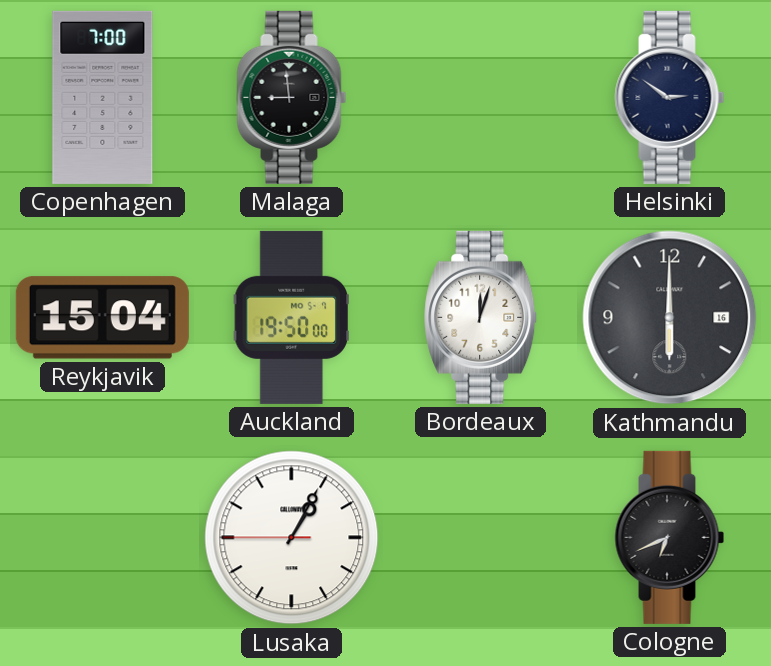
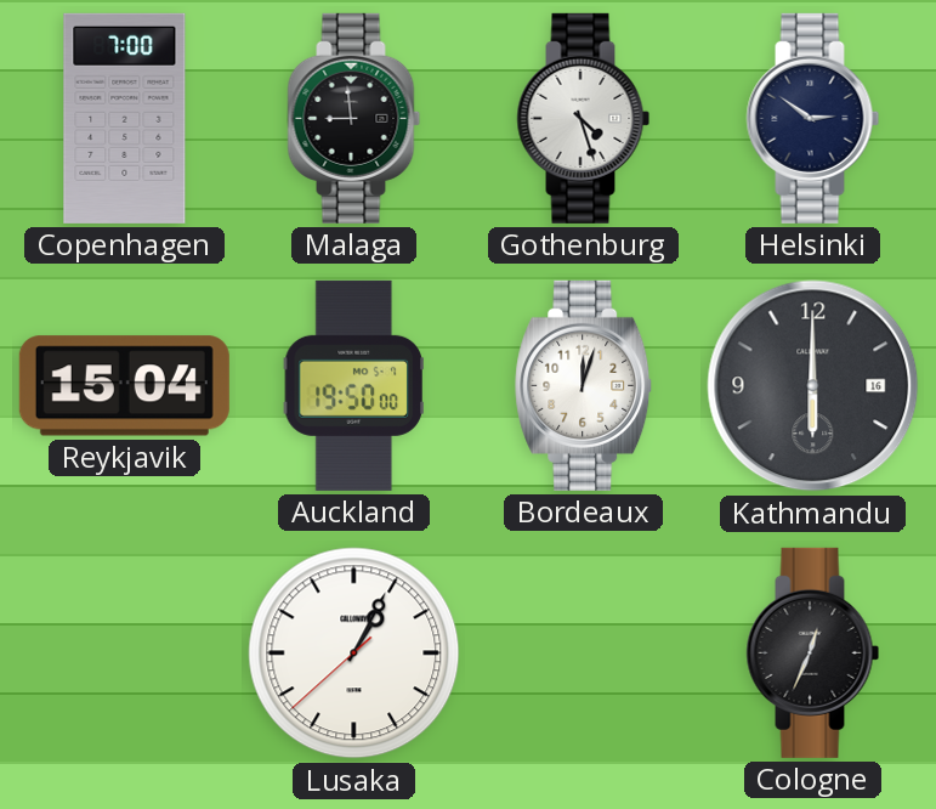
Gothenburg: none -> 4:27
Lusaka: 1:04:45 -> 1:04:38
Cologne: 6:41 -> 12:34
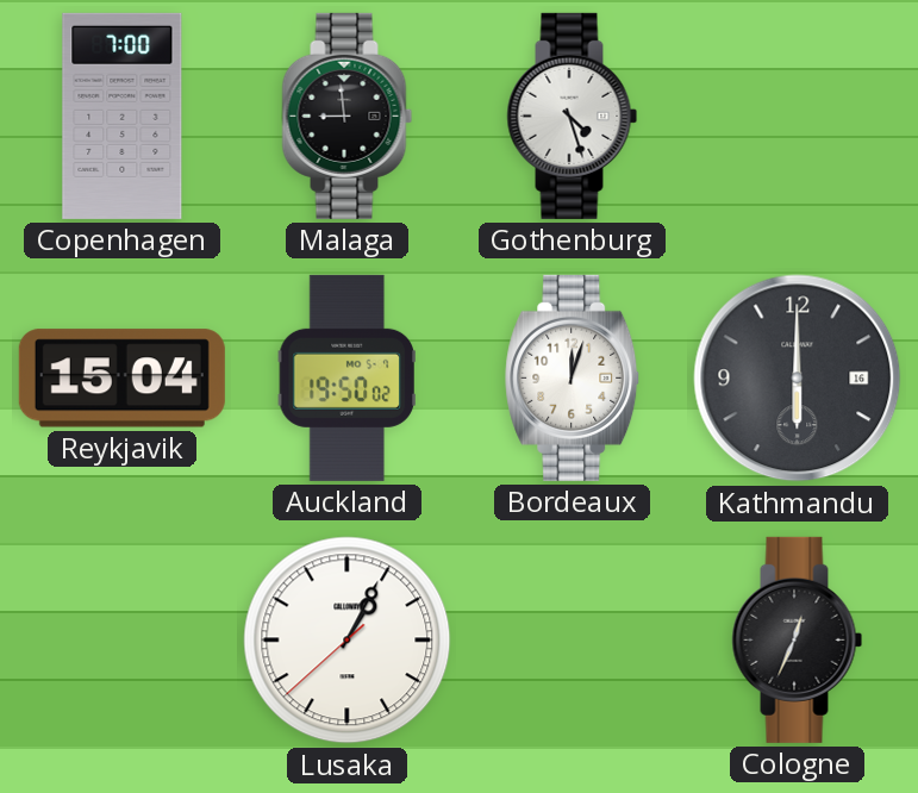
Helsinki: 2:51 -> none
Auckland: 19:50:00 -> 19:50:02
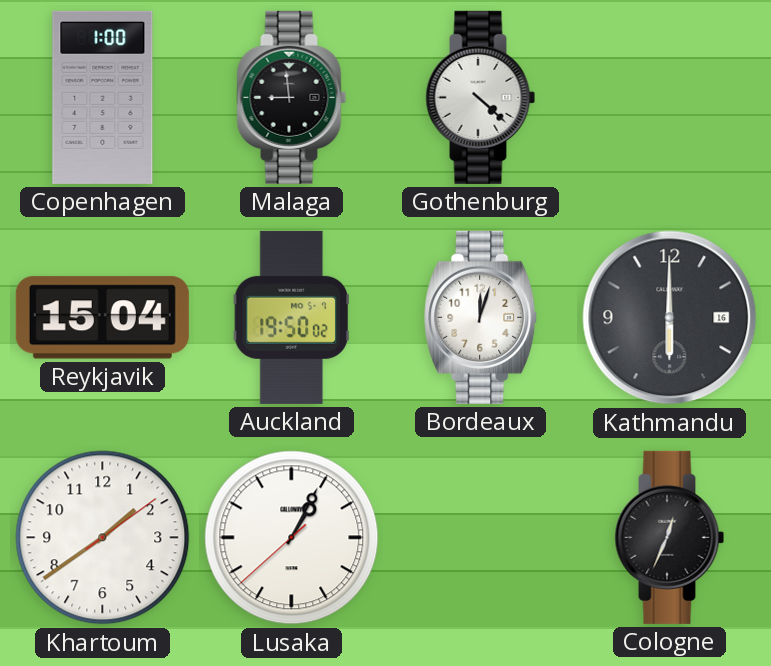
Copenhagen: 7:00 -> 1:00
Gothenburg: 4:27 -> 4:22
Khartoum: none -> 1:39
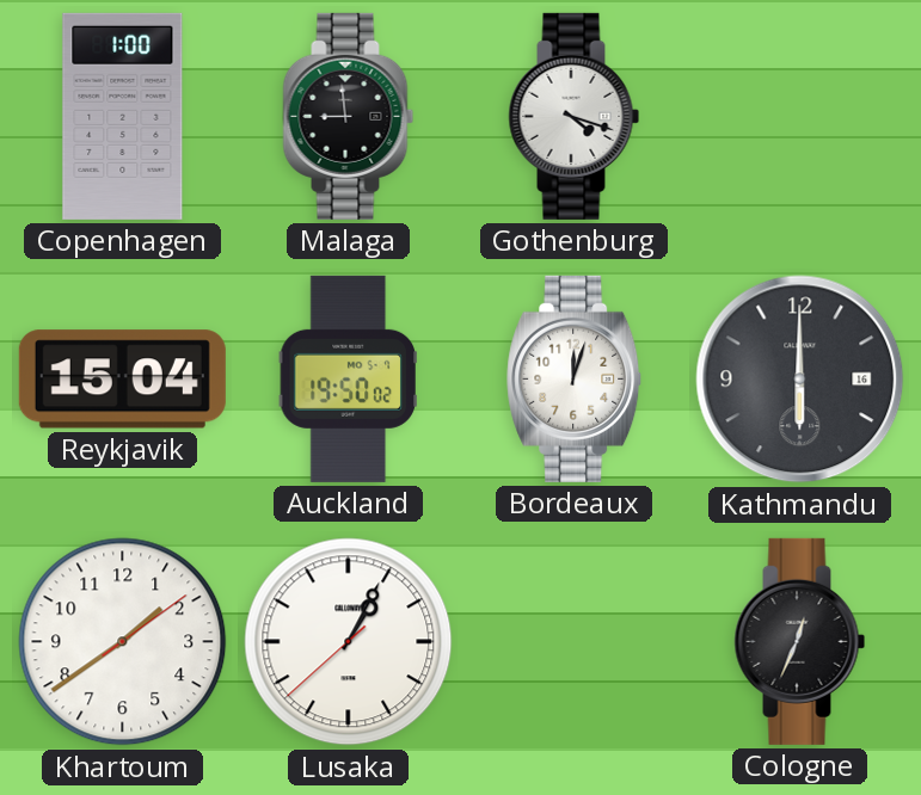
Gothenburg: 4:22 -> 4:18
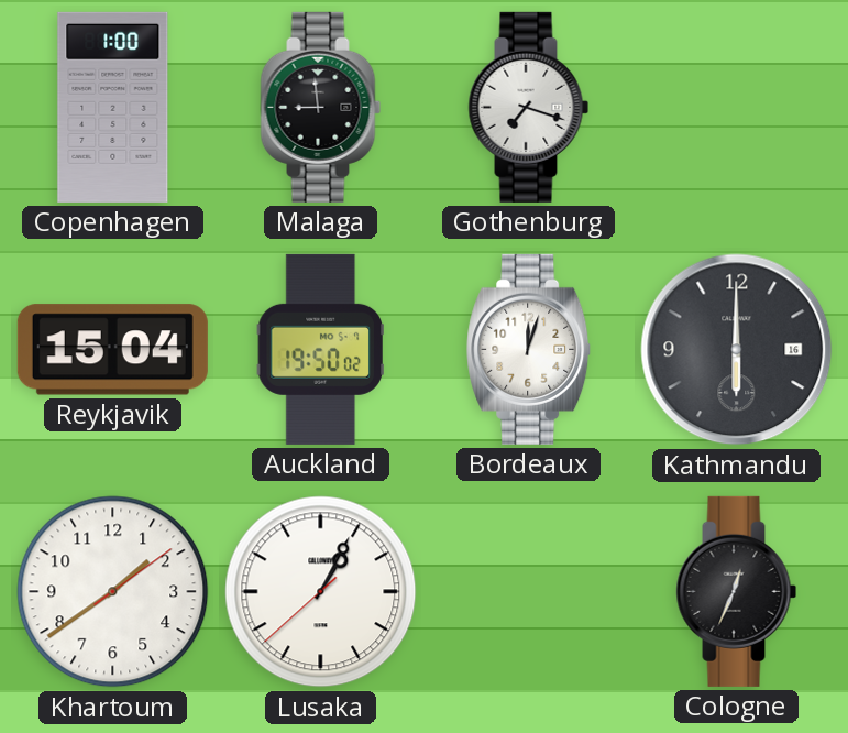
Gothenburg: 4:18 -> 7:18
